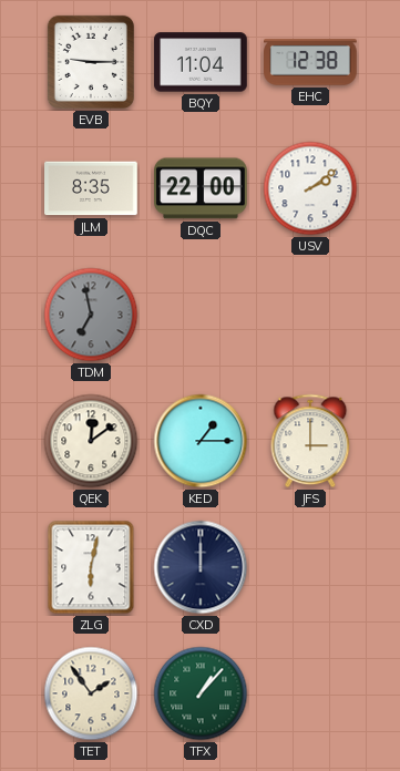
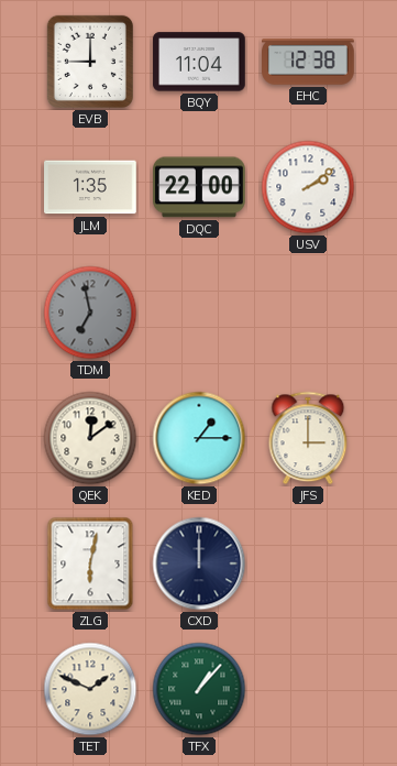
EVB: 9:15 -> 9:00
JLM: 8:35 -> 1:35
TET: 1:54 -> 1:49
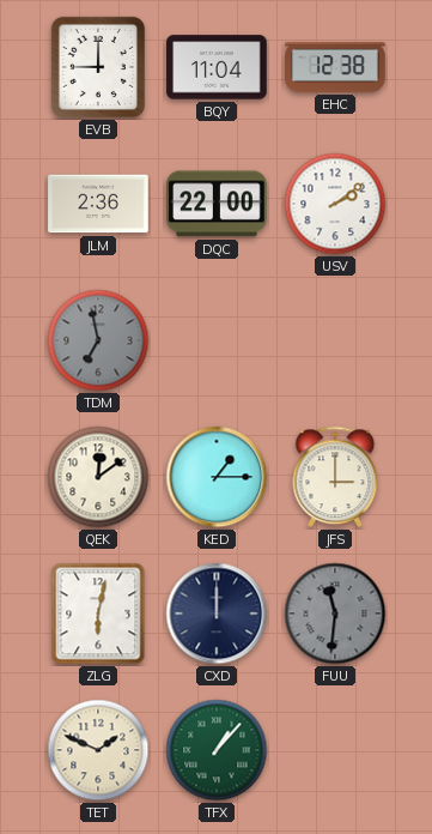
JLM: 1:35 -> 2:36
FUU: none -> 11:31
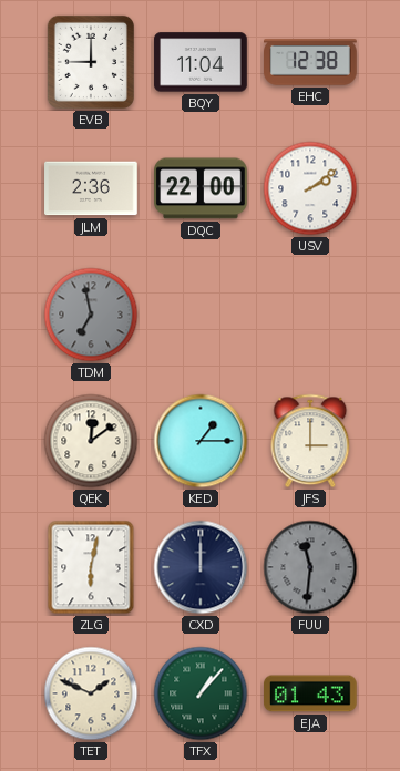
EJA: none -> 01:43
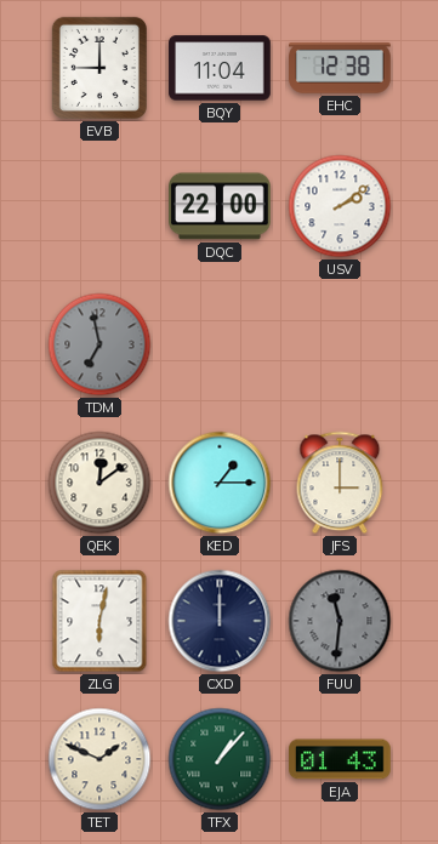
JLM: 2:36 -> none
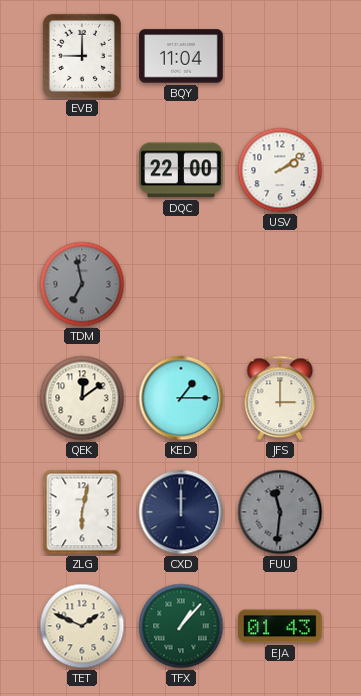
EHC: 12:38 -> none
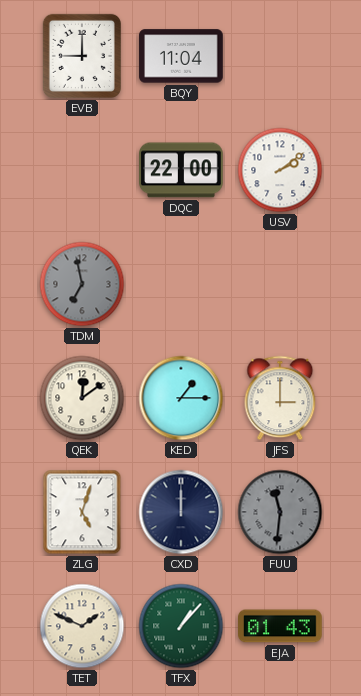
ZLG: 6:02 -> 5:03
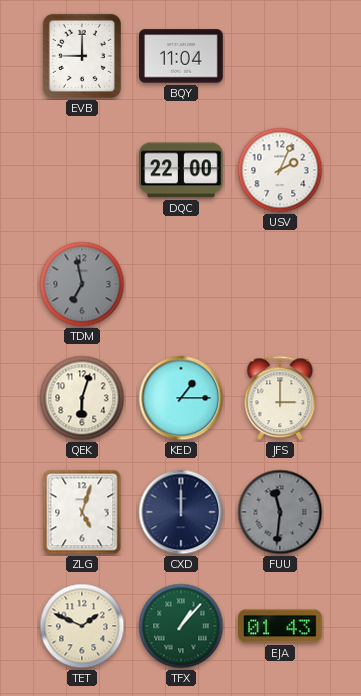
USV: 2:09 -> 2:04
QEK: 12:09 -> 6:03
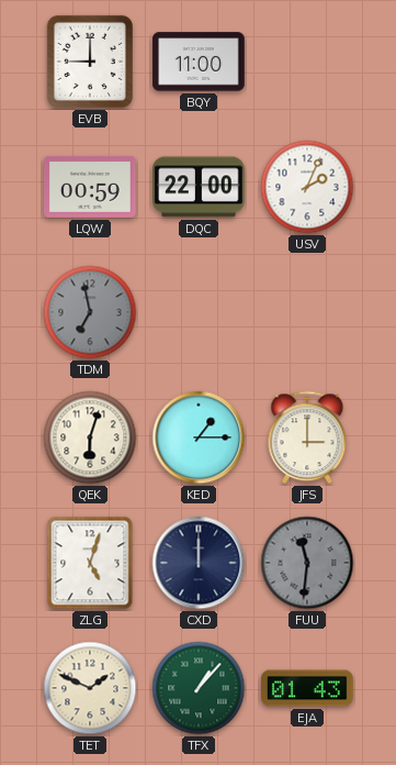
BQY: 11:04 -> 11:00
LQW: none -> 00:59
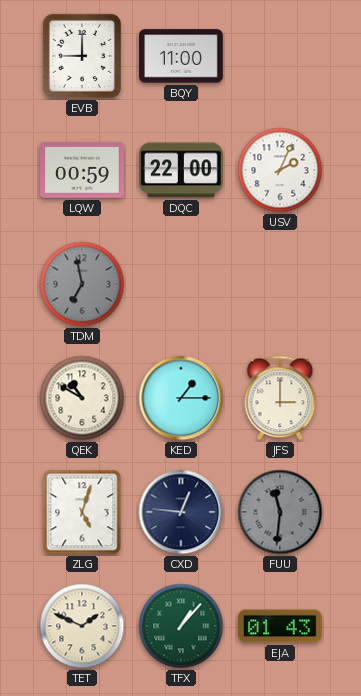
QEK: 6:03 -> 10:50
CXD: 12:00 -> 12:46
